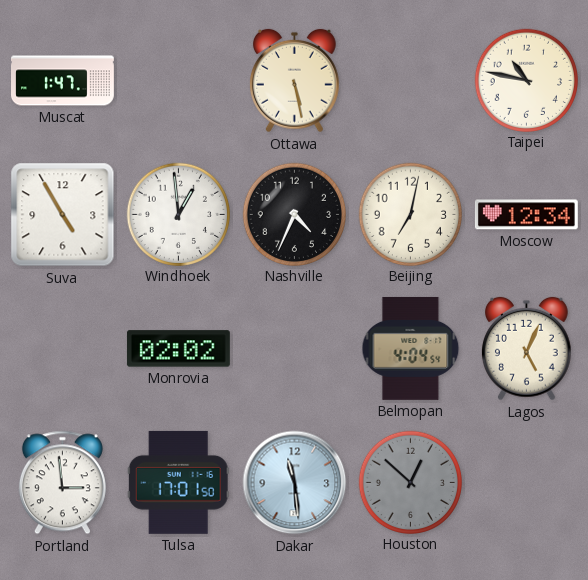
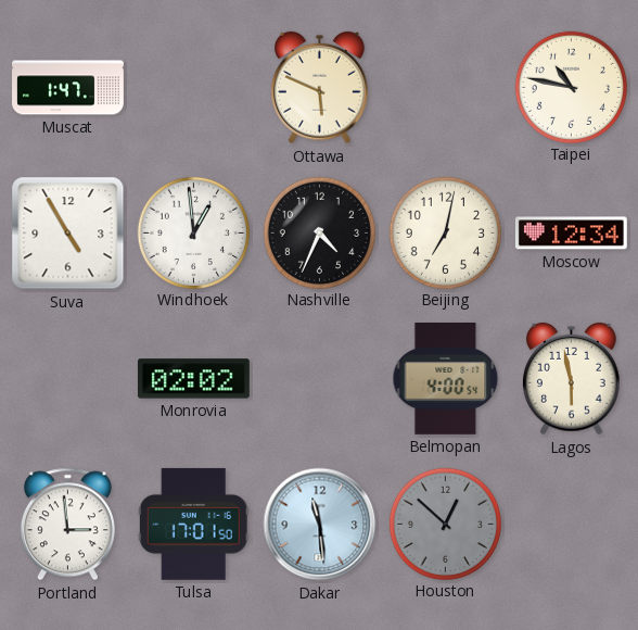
Ottawa: 5:28 -> 5:49
Belmopan: 4:04 -> 4:00
Lagos: 5:04 -> 5:58
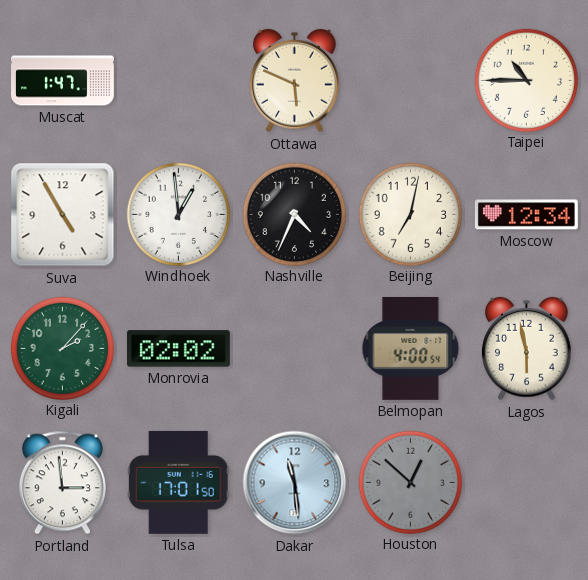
Taipei: 10:47 -> 10:45
Kigali: none -> 2:07
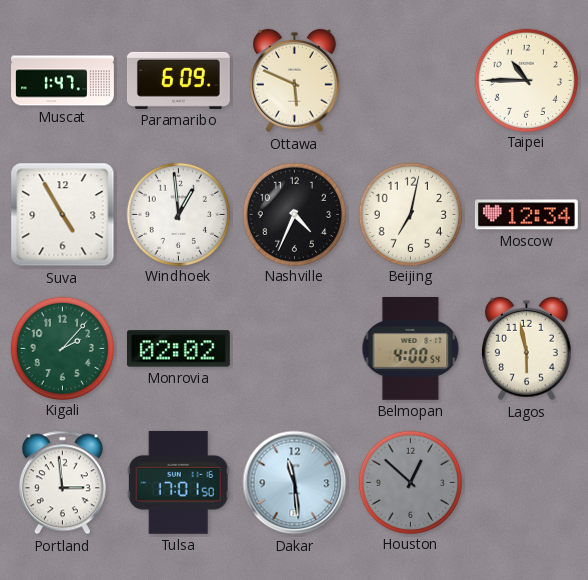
Paramaribo: none -> 6:09
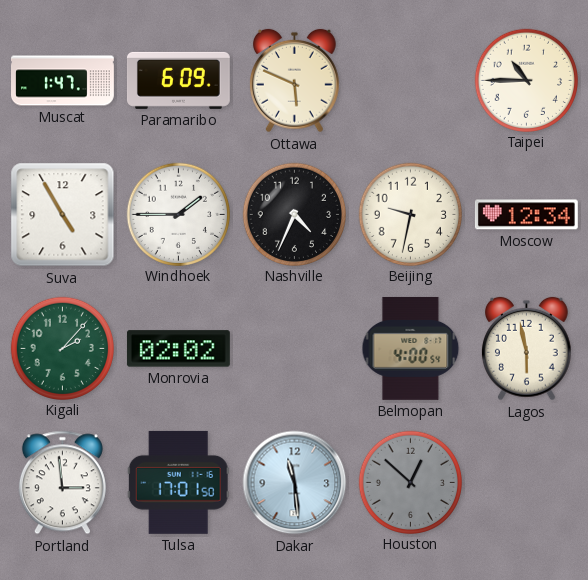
Windhoek: 12:59 -> 1:45
Beijing: 7:02 -> 9:32
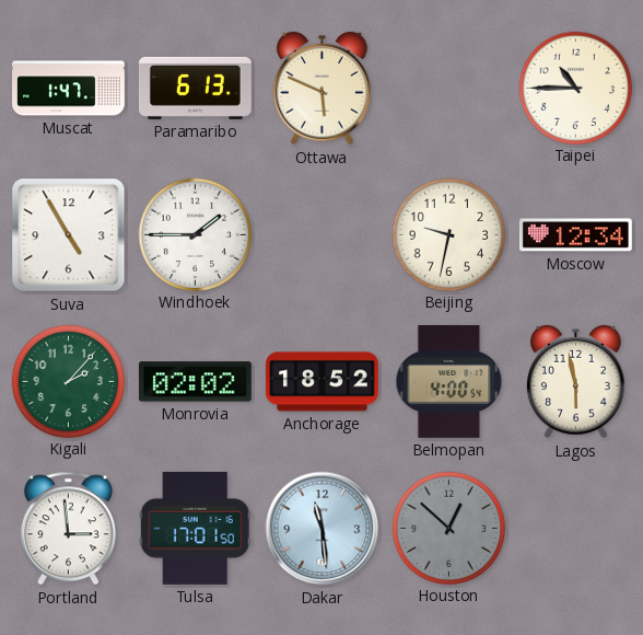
Paramaribo: 6:09 -> 6:13
Nashville: 4:34 -> none
Anchorage: none -> 18:52
